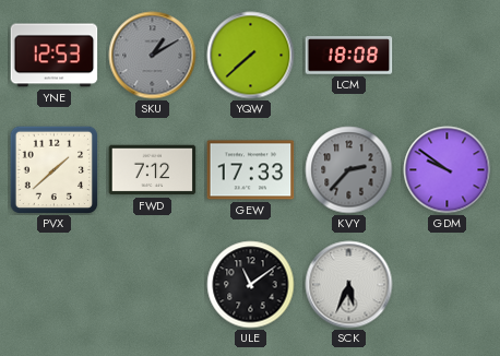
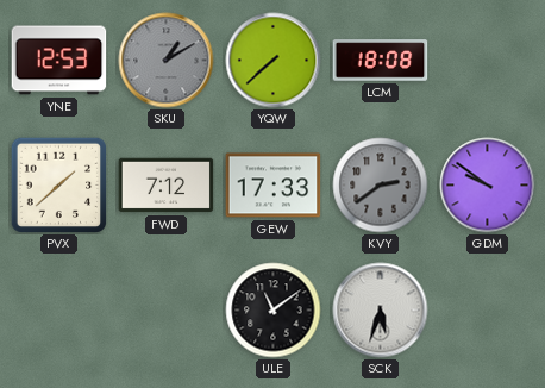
KVY: 2:37 -> 2:39
SCK: 5:34 -> 5:33
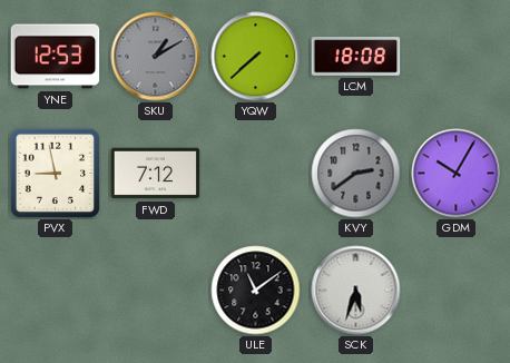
PVX: 1:38 -> 8:58
GEW: 17:33 -> none
GDM: 9:51 -> 10:05
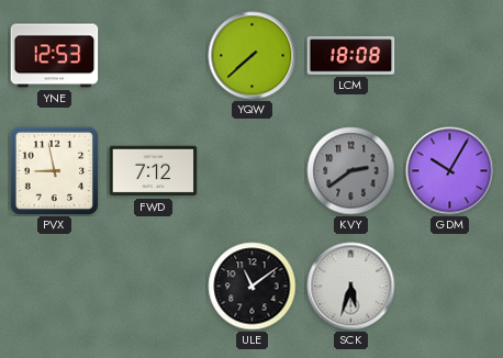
SKU: 1:10 -> none
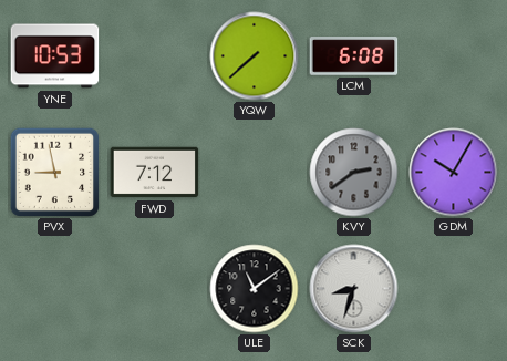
YNE: 12:53 -> 10:53
LCM: 18:08 -> 6:08
SCK: 5:33 -> 8:33
